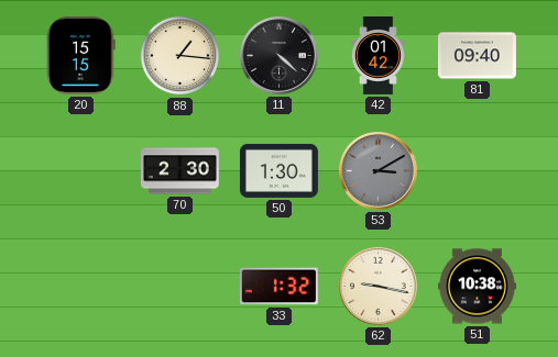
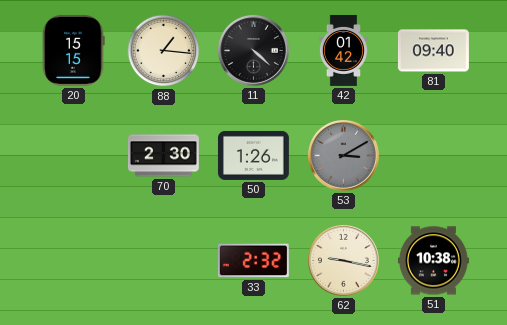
50: 1:30 -> 1:26
33: 1:32 -> 2:32
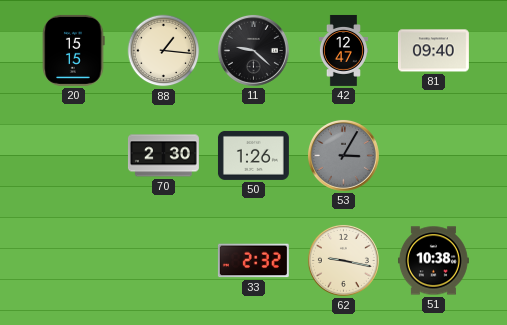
11: 4:22 -> 9:22
42: 01:42 -> 12:47
53: 3:10 -> 3:05
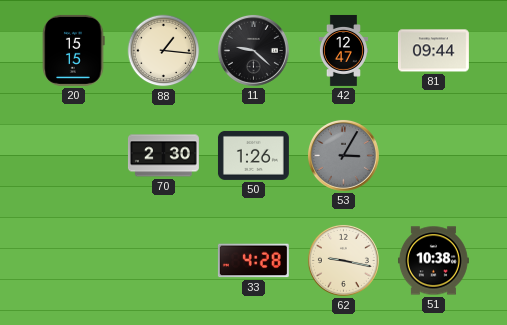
81: 09:40 -> 09:44
33: 2:32 -> 4:28
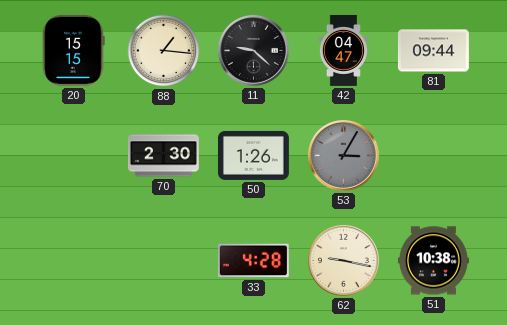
42: 12:47 -> 04:47
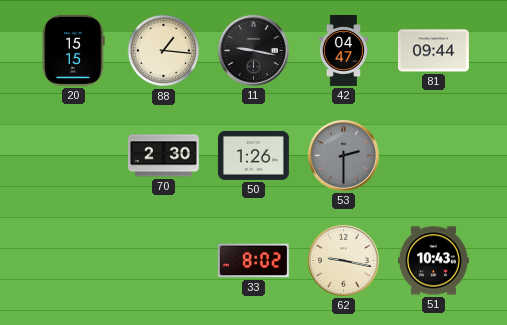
11: 9:22 -> 9:17
53: 3:05 -> 2:30
33: 4:28 -> 8:02
51: 10:38 -> 10:43
